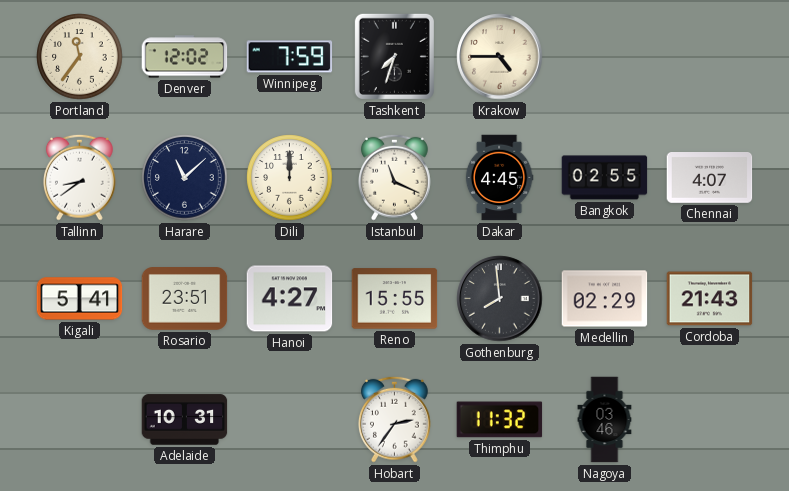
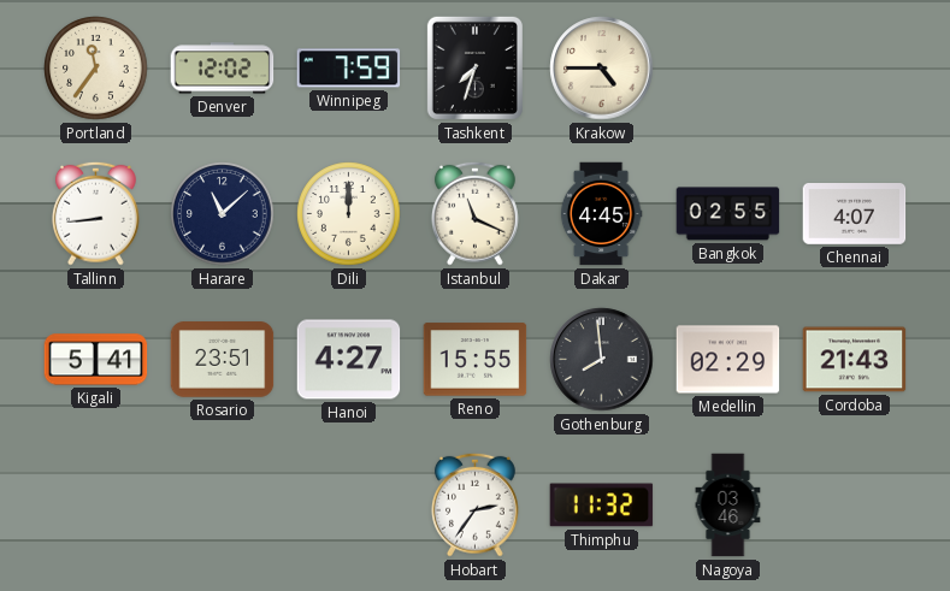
Tallinn: 8:39 -> 8:44
Adelaide: 10:31 -> none
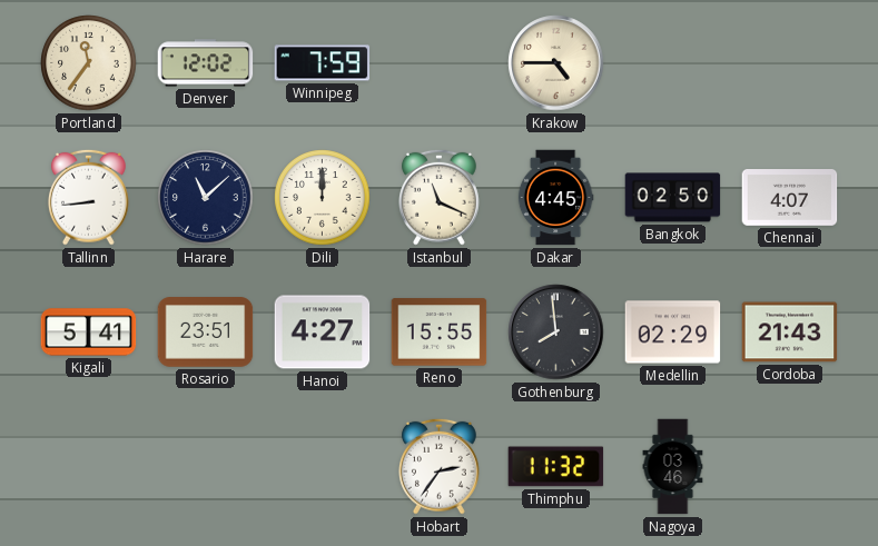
Tashkent: 7:33 -> none
Bangkok: 02:55 -> 02:50
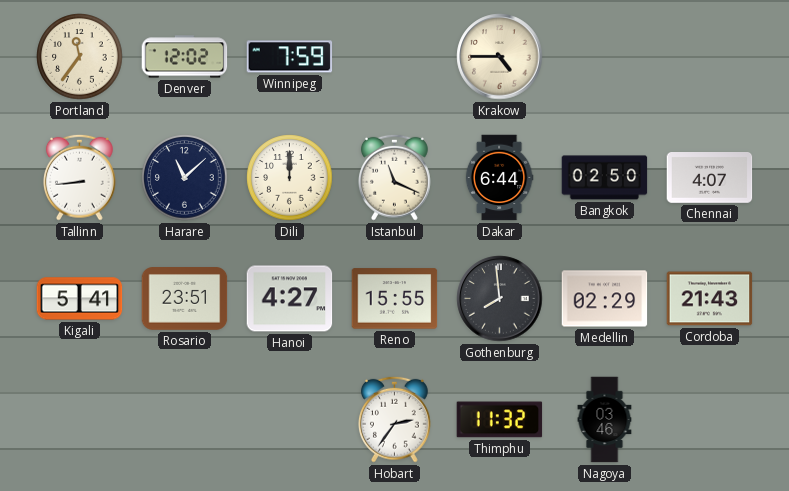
Dakar: 4:45 -> 6:44
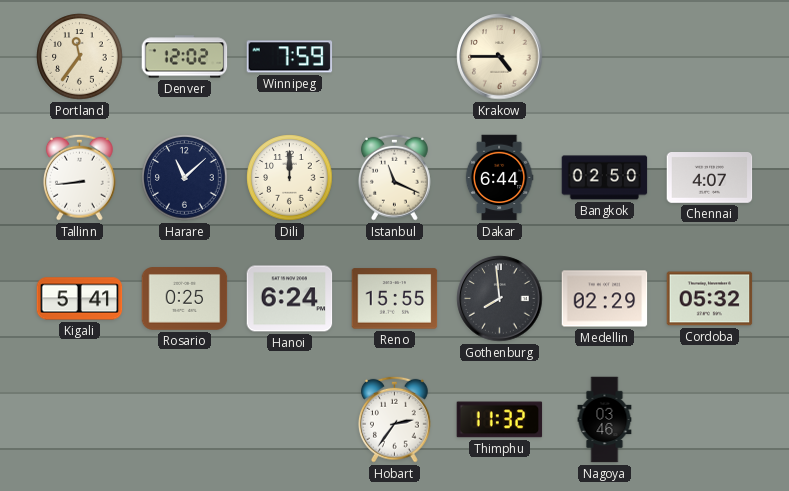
Rosario: 23:51 -> 0:25
Hanoi: 4:27 -> 6:24
Cordoba: 21:43 -> 05:32
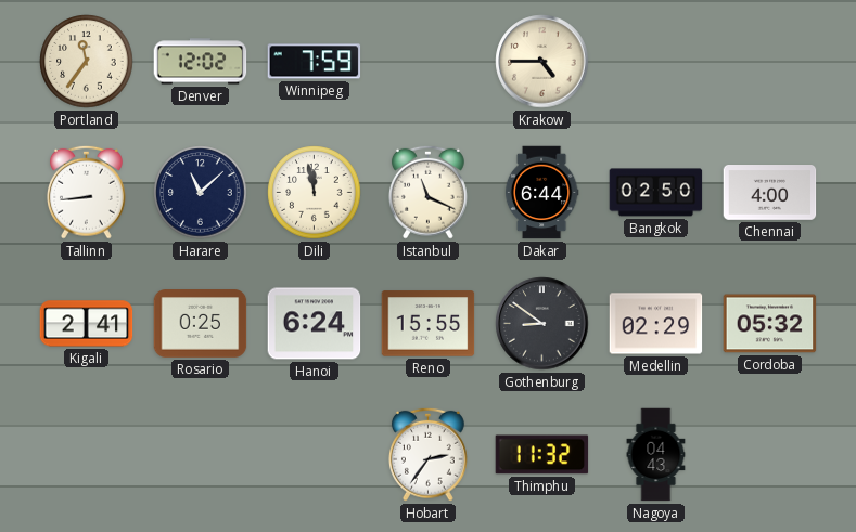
Dili: 12:00 -> 11:58
Chennai: 4:07 -> 4:00
Kigali: 5:41 -> 2:41
Gothenburg: 7:59 -> 8:51
Nagoya: 03:46 -> 04:43
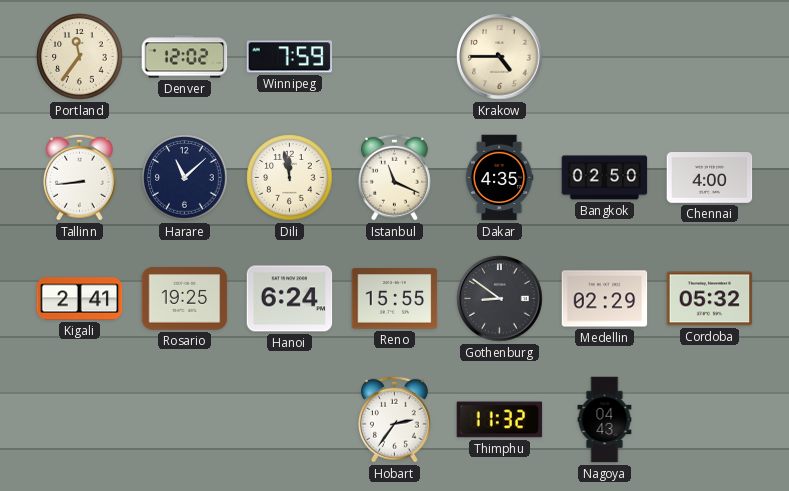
Dakar: 6:44 -> 4:35
Rosario: 0:25 -> 19:25
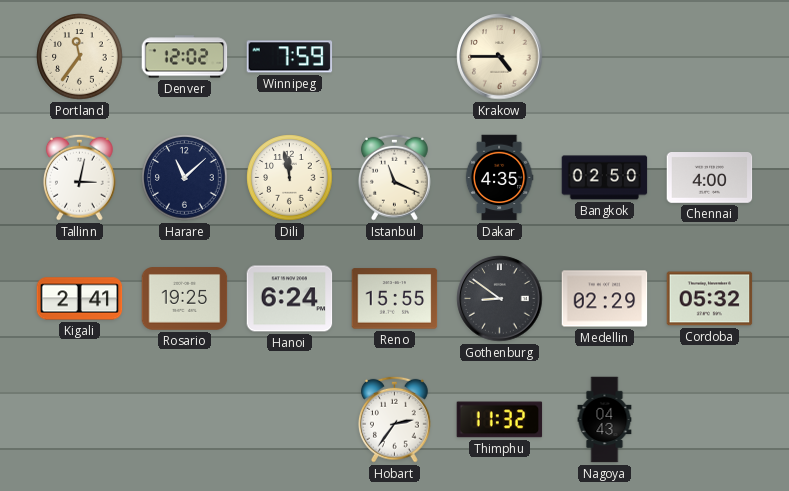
Tallinn: 8:44 -> 3:02
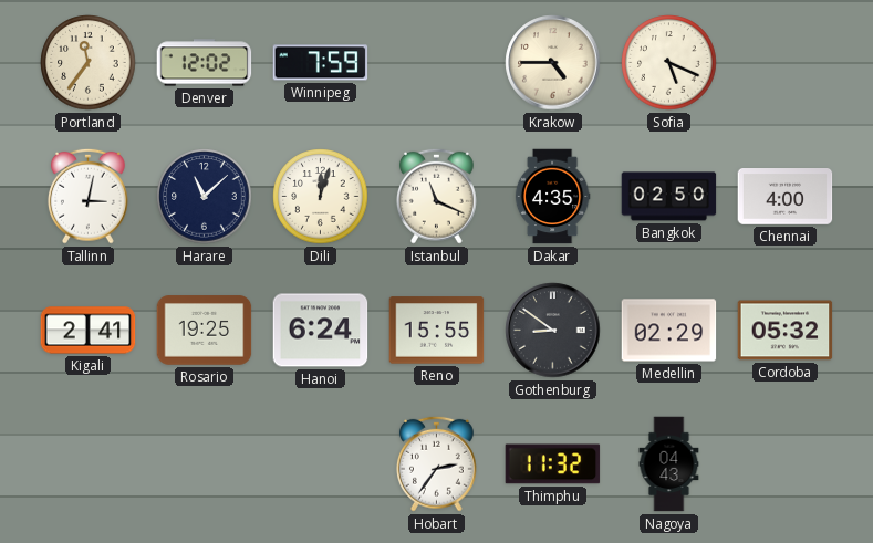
Sofia: none -> 5:19
Dili: 11:58 -> 12:03
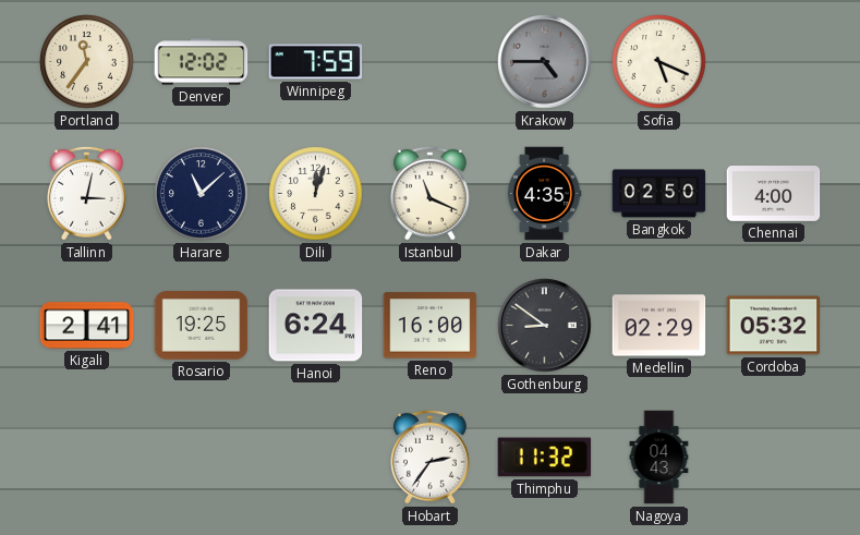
Krakow dial: cream -> grey
Reno: 15:55 -> 16:00
